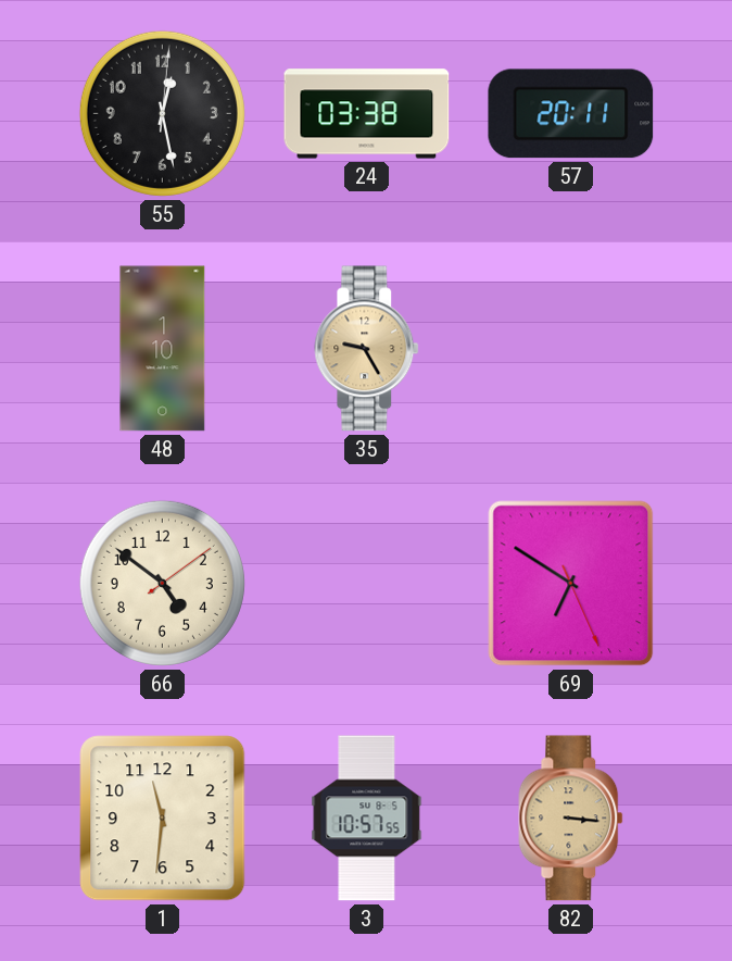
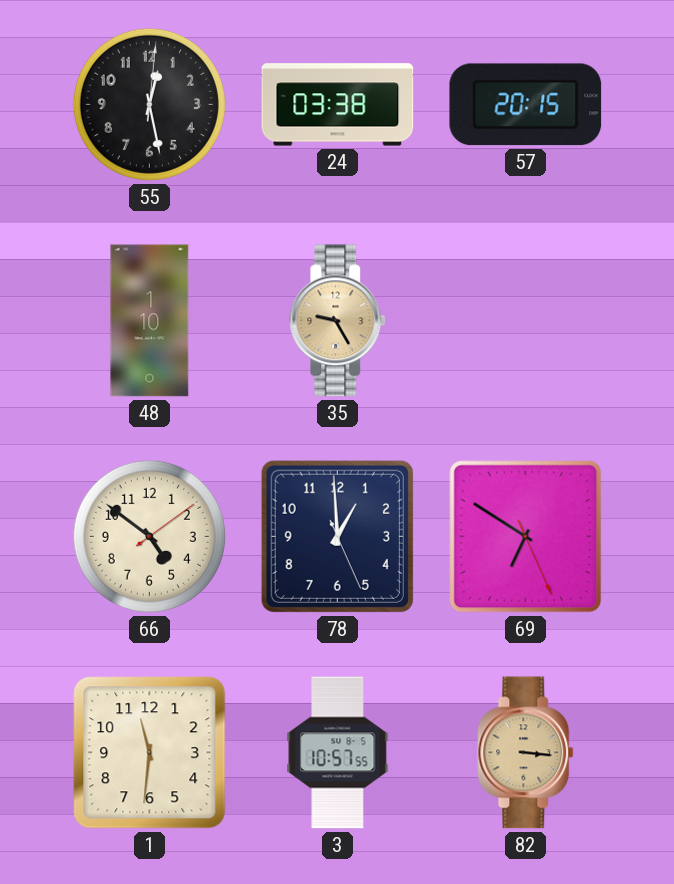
57: 20:11 -> 20:15
78: none -> 12:59
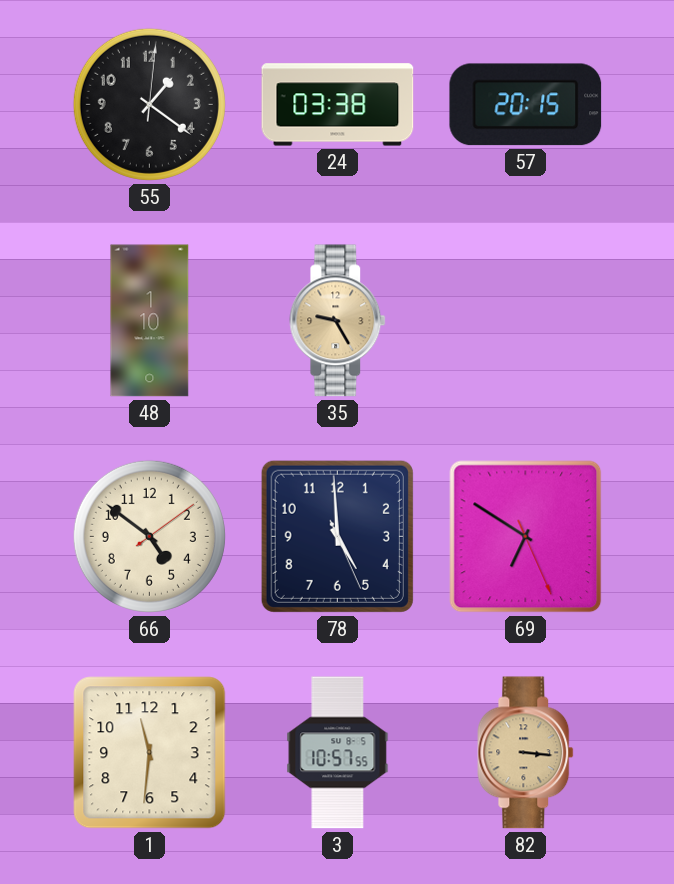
55: 12:28 -> 1:21
78: 12:59 -> 4:59
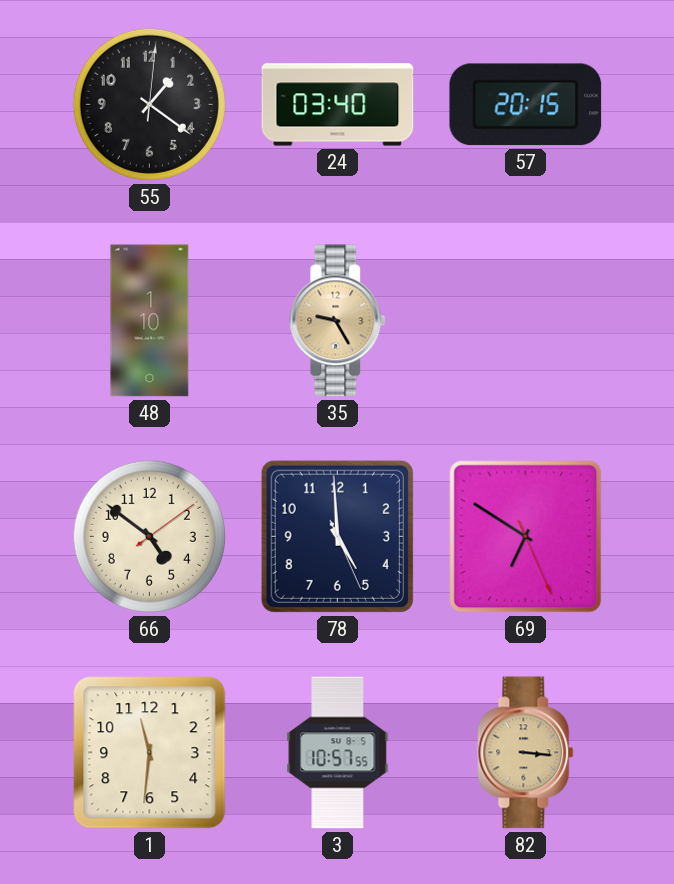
24: 03:38 -> 03:40
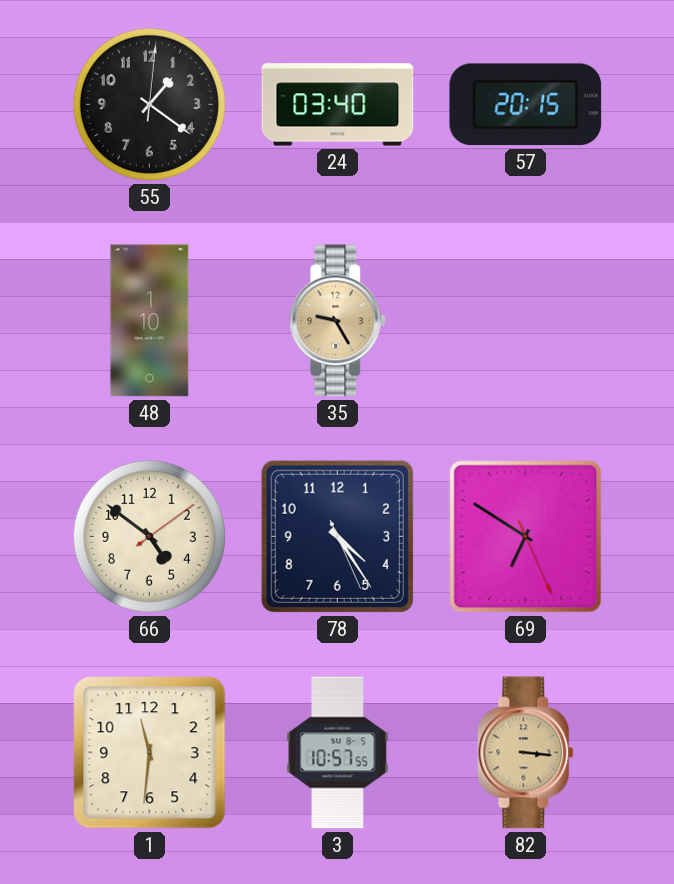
78: 4:59 -> 4:24
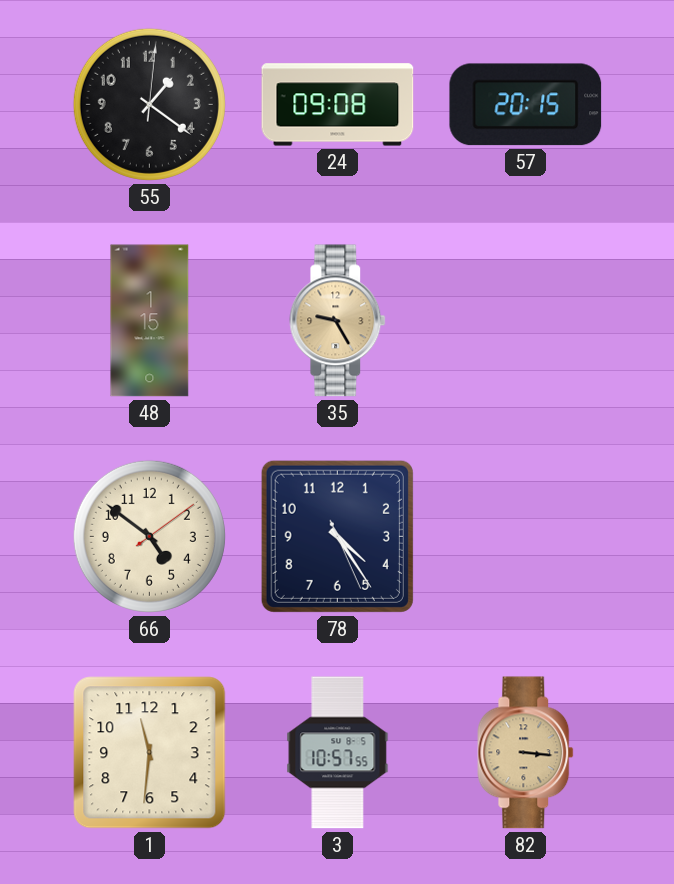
24: 03:40 -> 09:08
48: 1:10 -> 1:15
69: 6:50 -> none
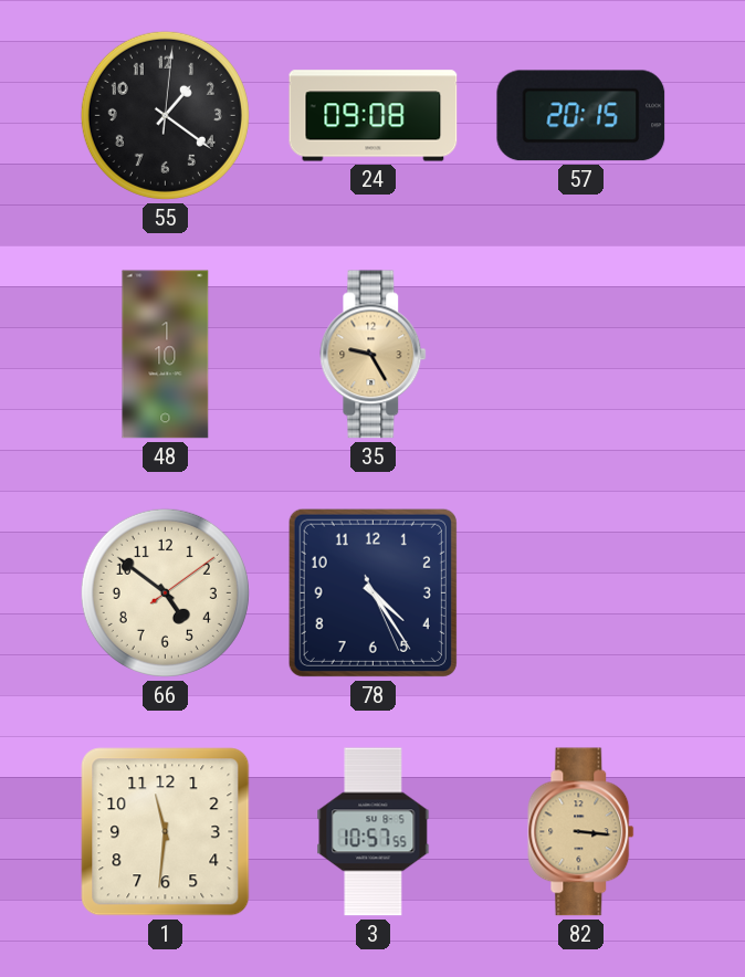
48: 1:15 -> 1:10
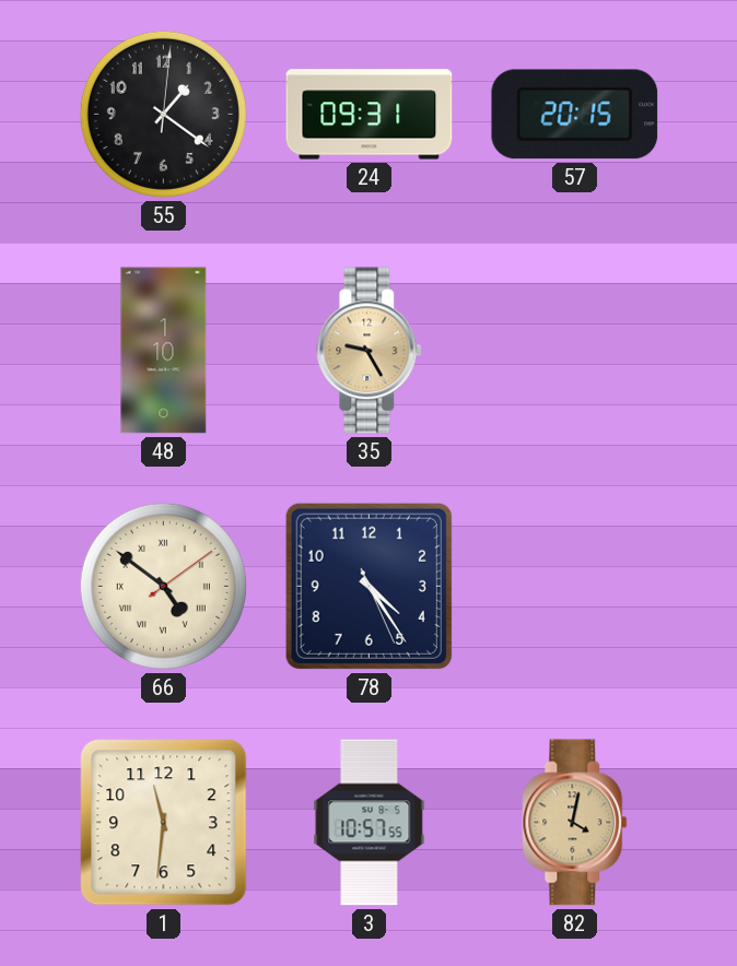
24: 09:08 -> 09:31
66 numerals: Arabic -> Roman
82: 3:16 -> 4:02
